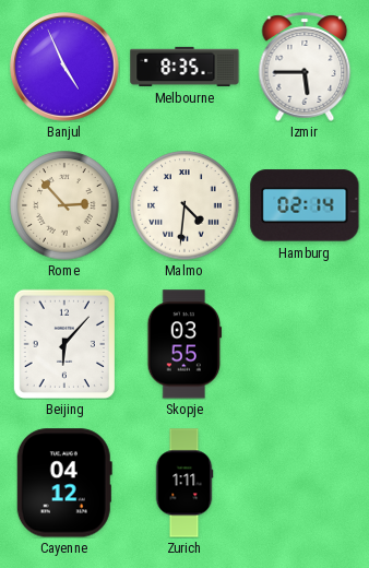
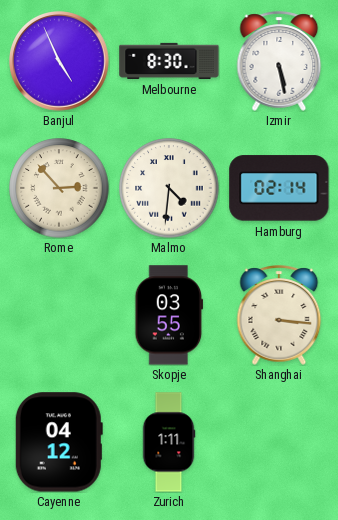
Melbourne: 8:35 -> 8:30
Izmir: 5:45 -> 5:28
Beijing: 6:07 -> none
Shanghai: none -> 3:16
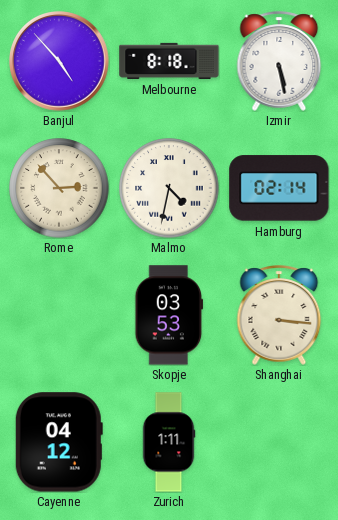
Banjul: 4:56 -> 4:53
Melbourne: 8:30 -> 8:18
Malmo: 4:31 -> 4:32
Skopje: 03:55 -> 03:53
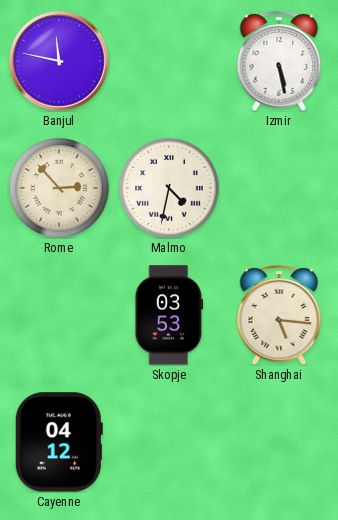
Banjul: 4:53 -> 11:47
Melbourne: 8:18 -> none
Hamburg: 02:14 -> none
Shanghai: 3:16 -> 5:16
Zurich: 1:11 -> none
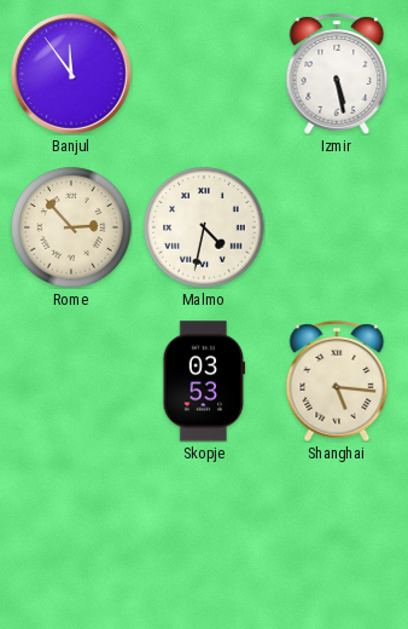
Banjul: 11:47 -> 11:54
Cayenne: 04:12 -> none
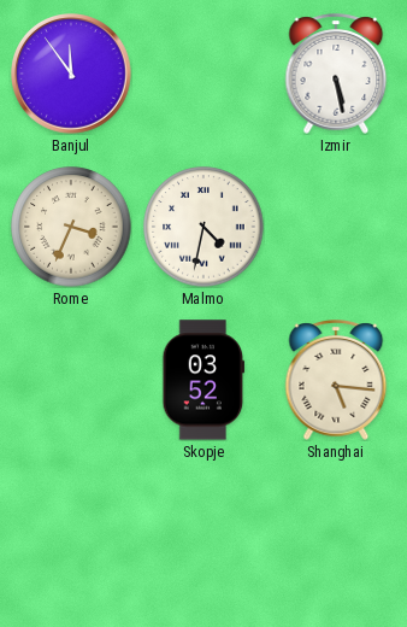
Rome: 2:53 -> 3:34
Skopje: 03:53 -> 03:52
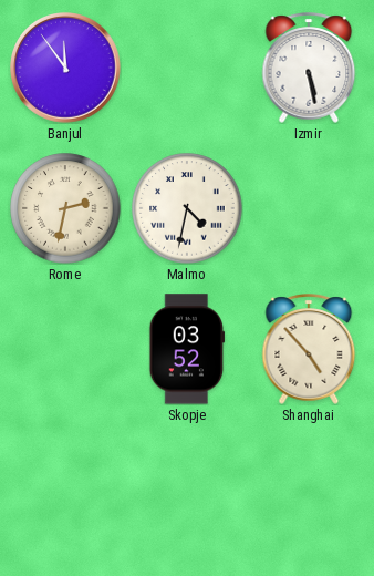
Rome: 3:34 -> 2:32
Shanghai: 5:16 -> 4:53
